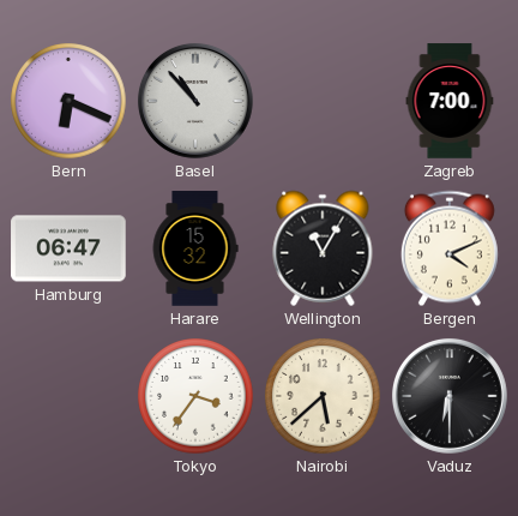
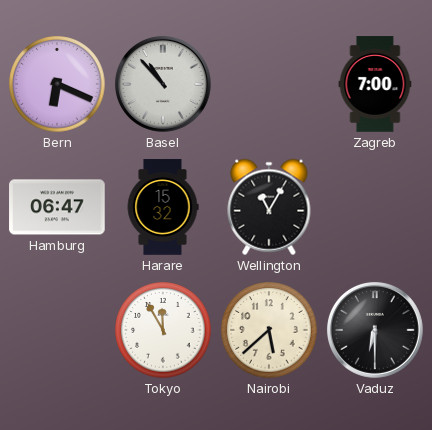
Bergen: 4:11 -> none
Tokyo: 3:36 -> 11:55
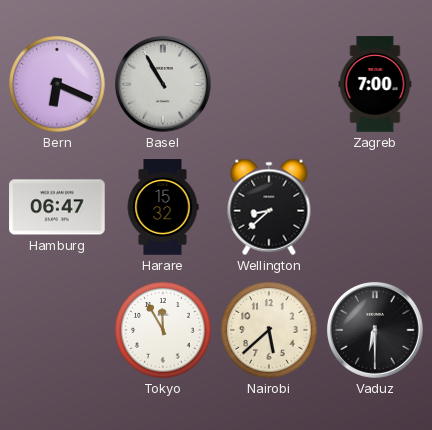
Basel: 10:53 -> 10:55
Wellington: 11:05 -> 8:38
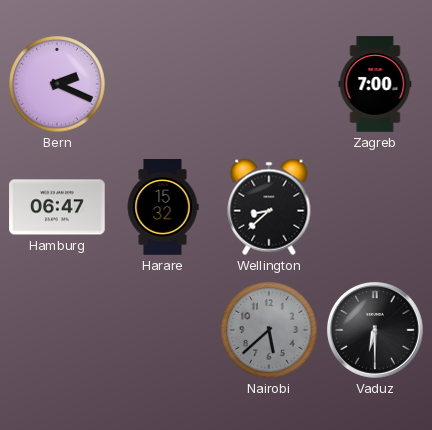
Bern: 6:19 -> 2:19
Basel: 10:55 -> none
Tokyo: 11:55 -> none
Nairobi dial: cream -> grey
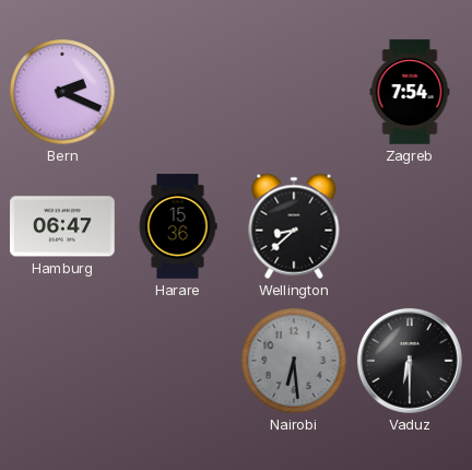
Zagreb: 7:00 -> 7:54
Harare: 15:32 -> 15:36
Nairobi: 5:38 -> 6:29
